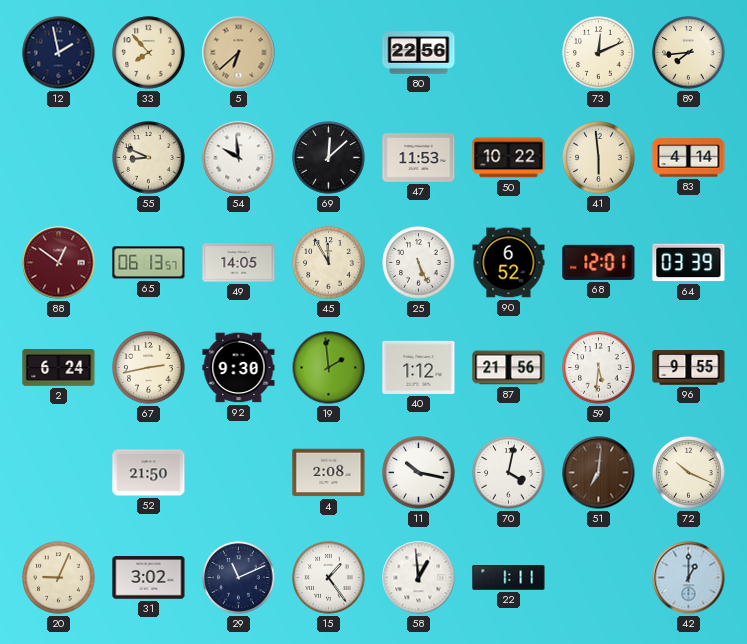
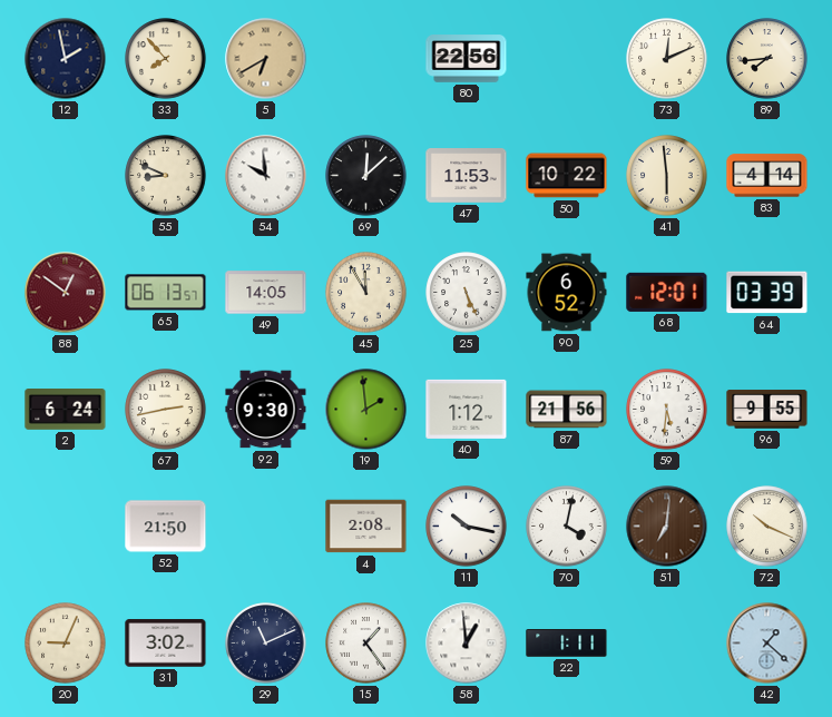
5: 6:38 -> 6:40
42: 1:00 -> 1:22
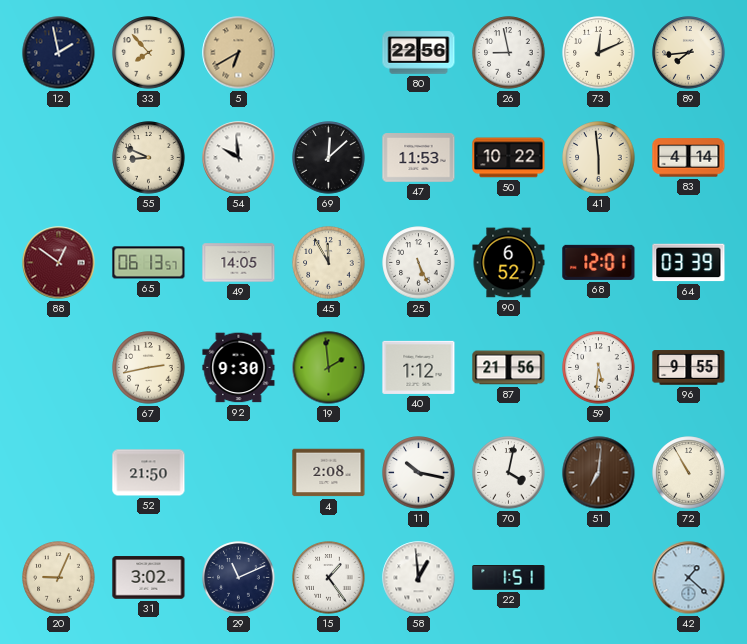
26: none -> 8:58
2: 6:24 -> none
72: 10:19 -> 10:55
22: 1:11 -> 1:51
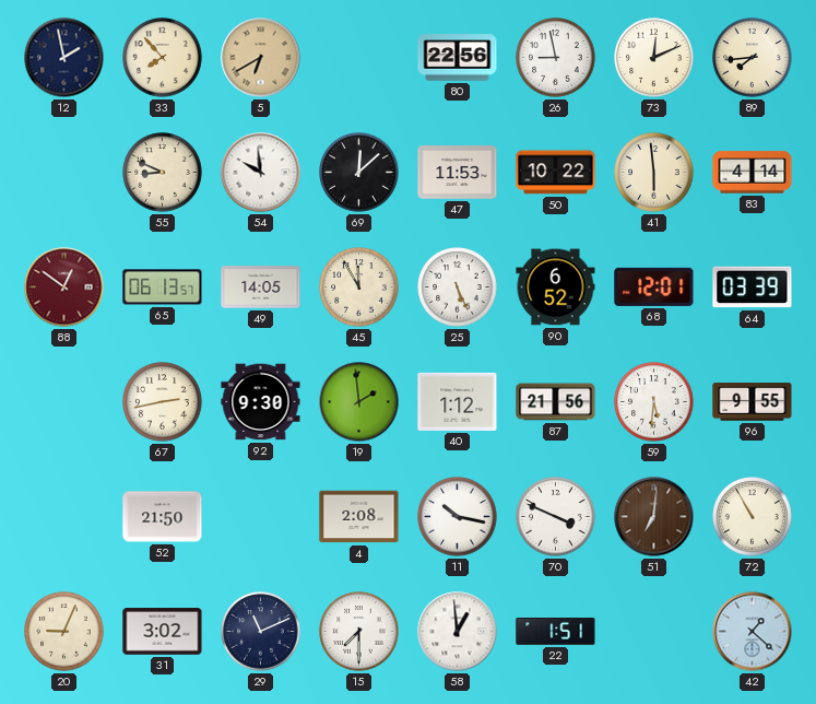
70: 4:02 -> 3:49
15: 1:24 -> 7:30
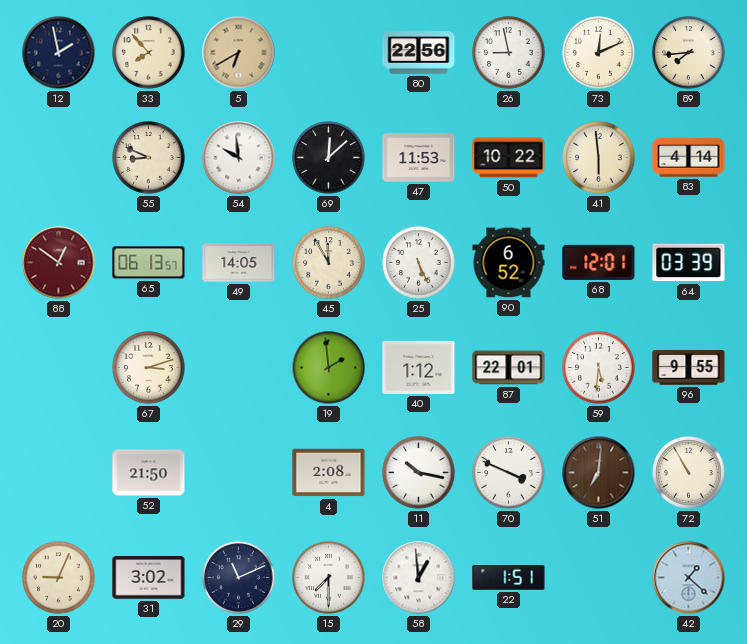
67: 2:43 -> 3:12
92: 9:30 -> none
87: 21:56 -> 22:01
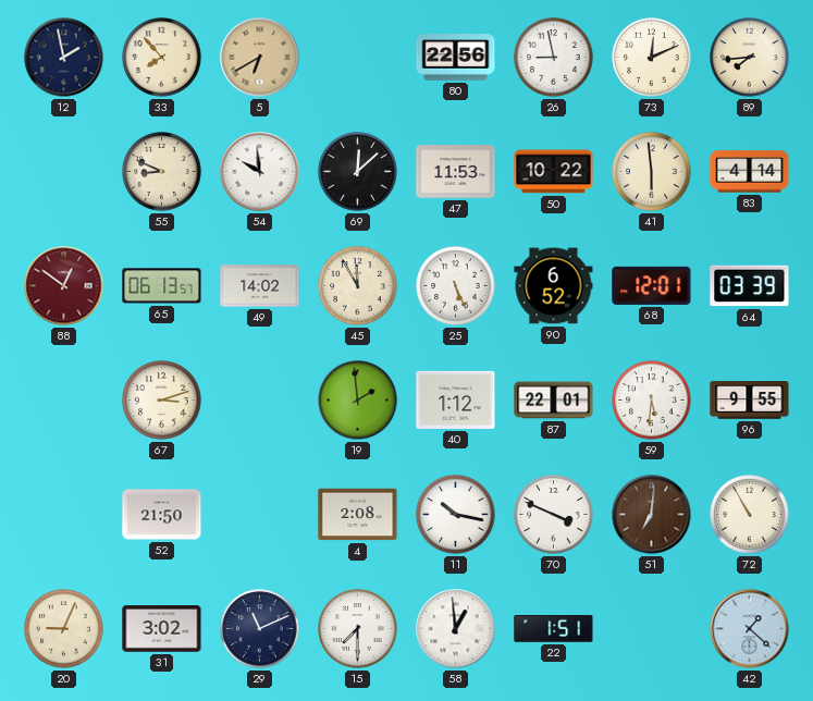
49: 14:05 -> 14:02
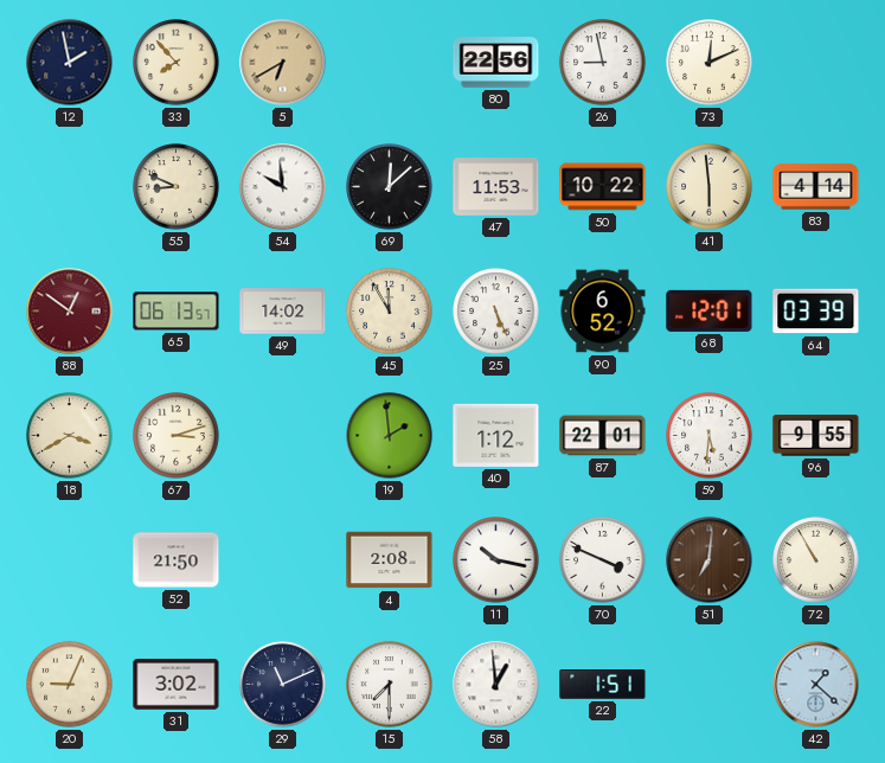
89: 7:44 -> none
18: none -> 3:40
